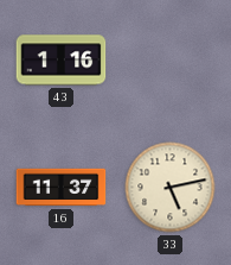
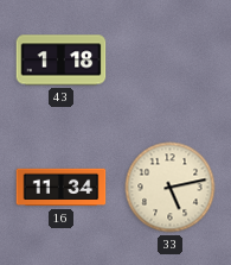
43: 1:16 -> 1:18
16: 11:37 -> 11:34
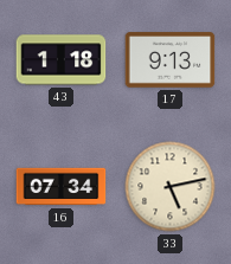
17: none -> 9:13
16: 11:34 -> 07:34
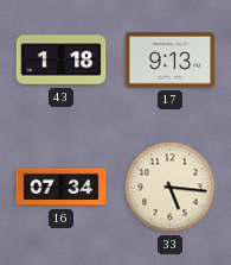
33: 5:13 -> 5:16
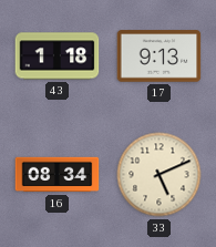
16: 07:34 -> 08:34
33: 5:16 -> 5:11
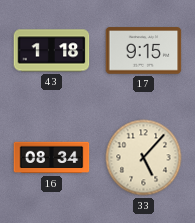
17: 9:13 -> 9:15
33: 5:11 -> 5:07
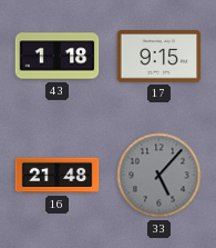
16: 08:34 -> 21:48
33 dial: cream -> grey
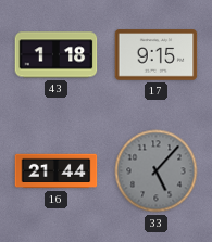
16: 21:48 -> 21:44
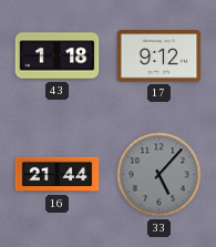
17: 9:15 -> 9:12
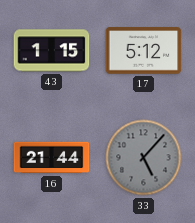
43: 1:18 -> 1:15
17: 9:12 -> 5:12
